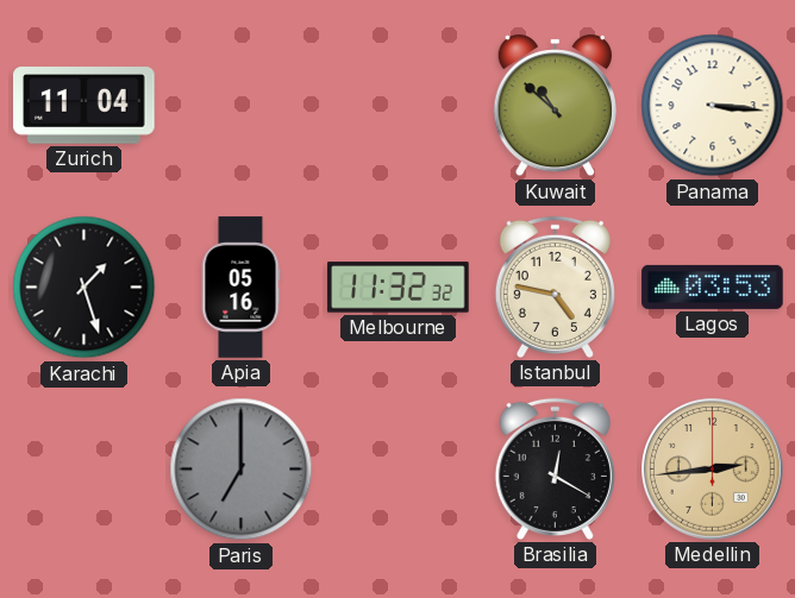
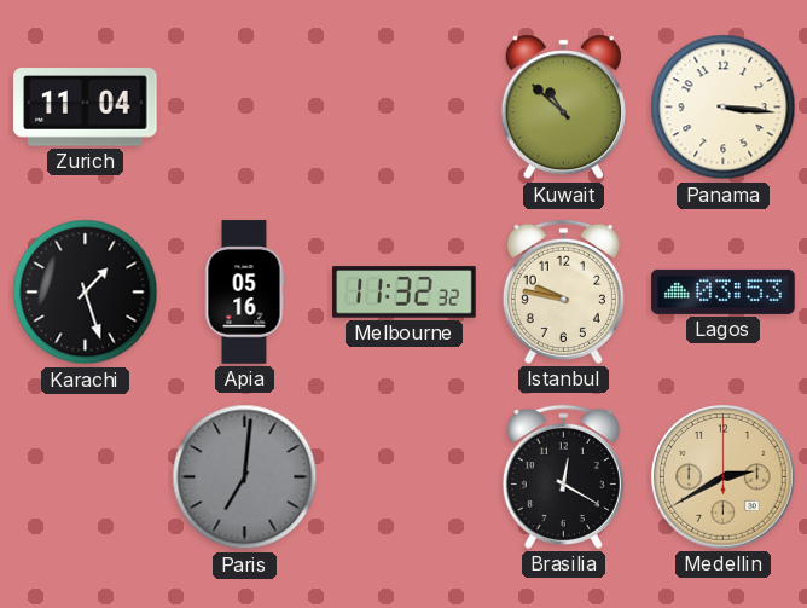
Istanbul: 4:47 -> 9:47
Paris: 7:00 -> 7:01
Medellin: 2:44 -> 2:40
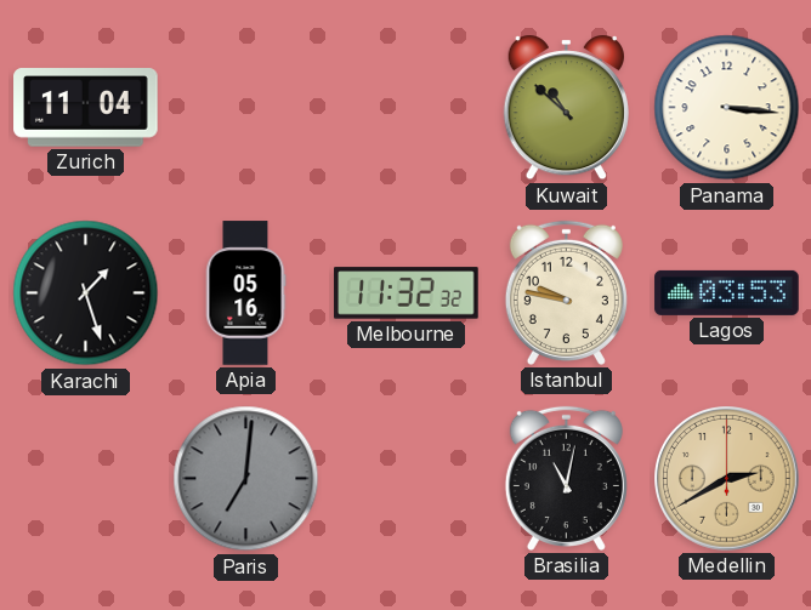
Brasilia: 12:20 -> 11:02
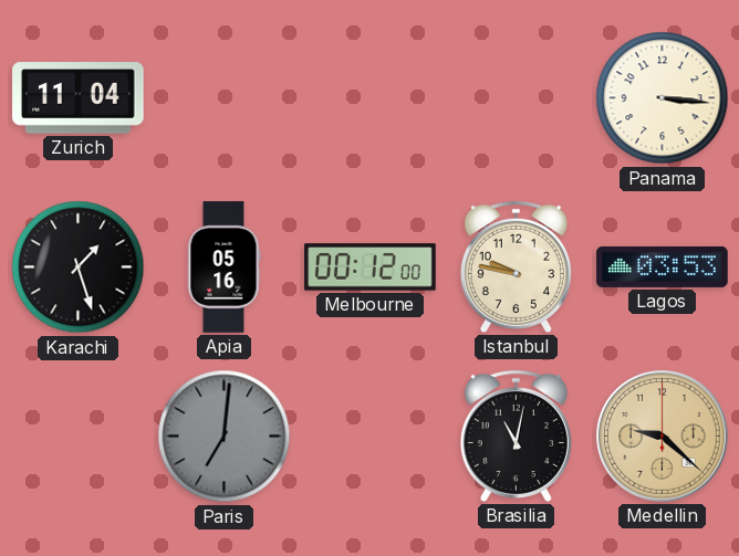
Kuwait: 10:52 -> none
Melbourne: 11:32 -> 00:12
Medellin: 2:40 -> 9:22
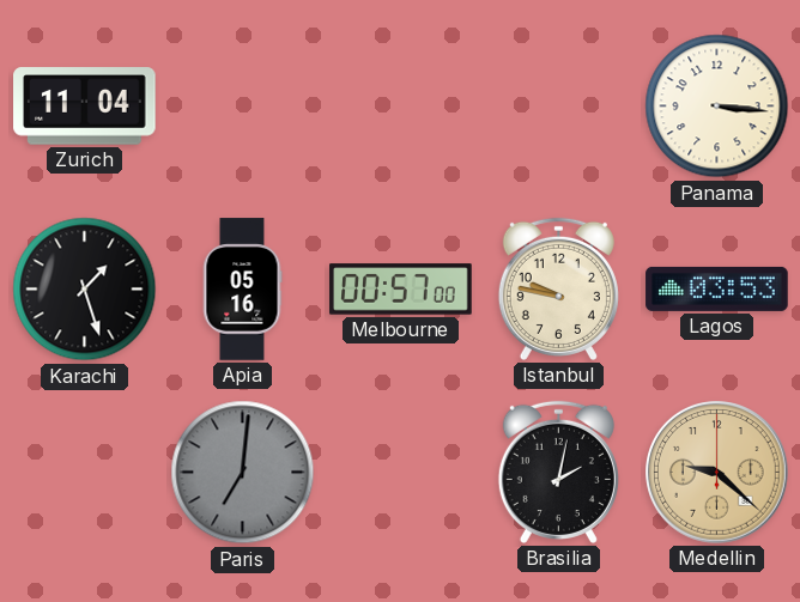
Melbourne: 00:12 -> 00:57
Brasilia: 11:02 -> 2:02
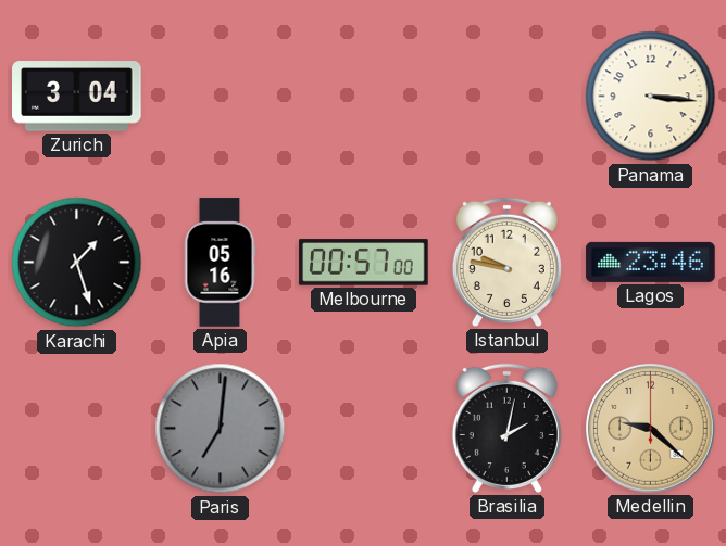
Zurich: 11:04 -> 3:04
Lagos: 03:53 -> 23:46
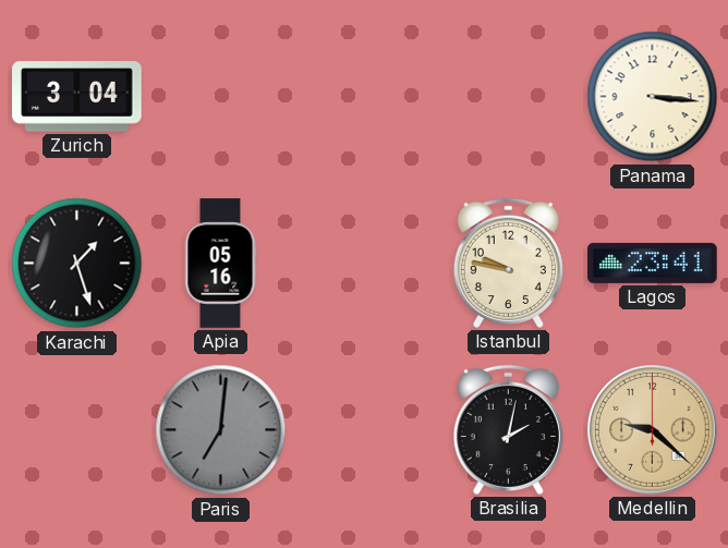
Melbourne: 00:57 -> none
Lagos: 23:46 -> 23:41
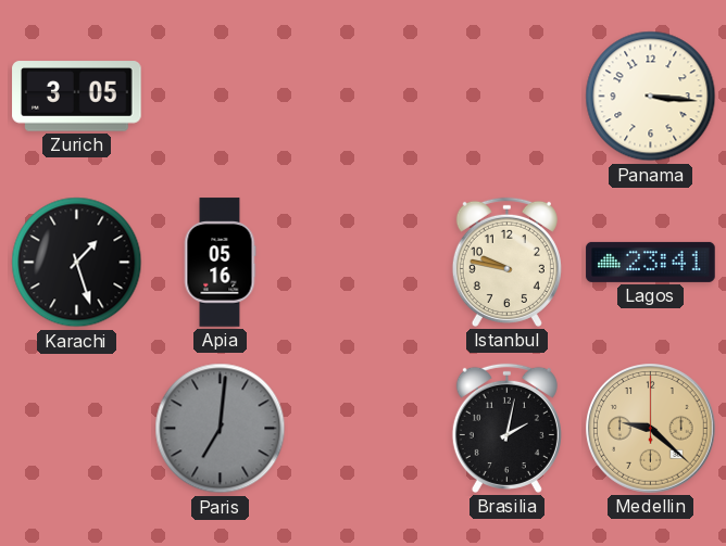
Zurich: 3:04 -> 3:05
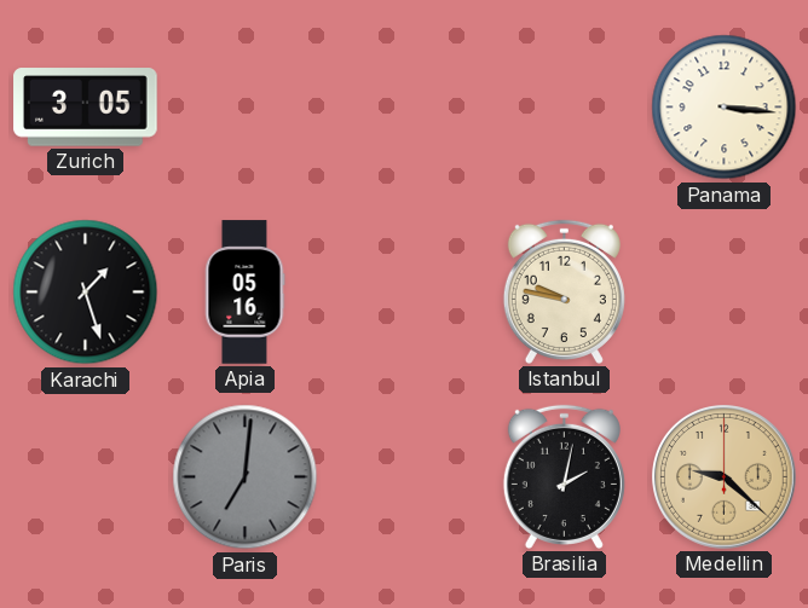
Lagos: 23:41 -> none
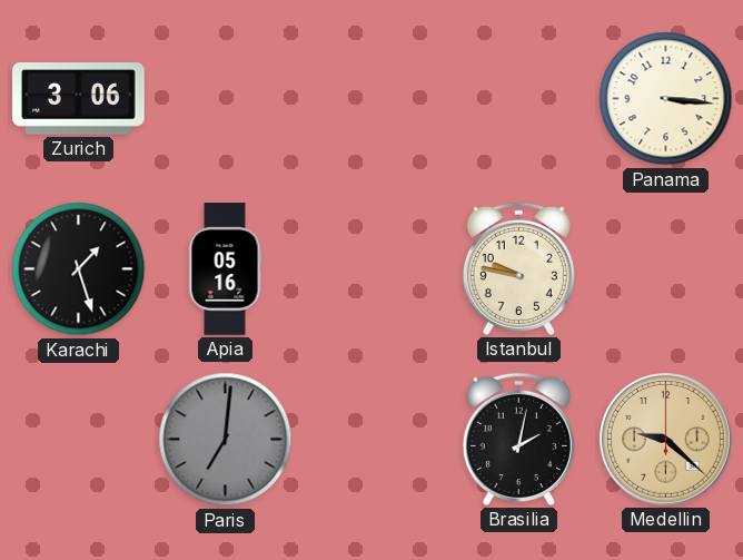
Zurich: 3:05 -> 3:06
